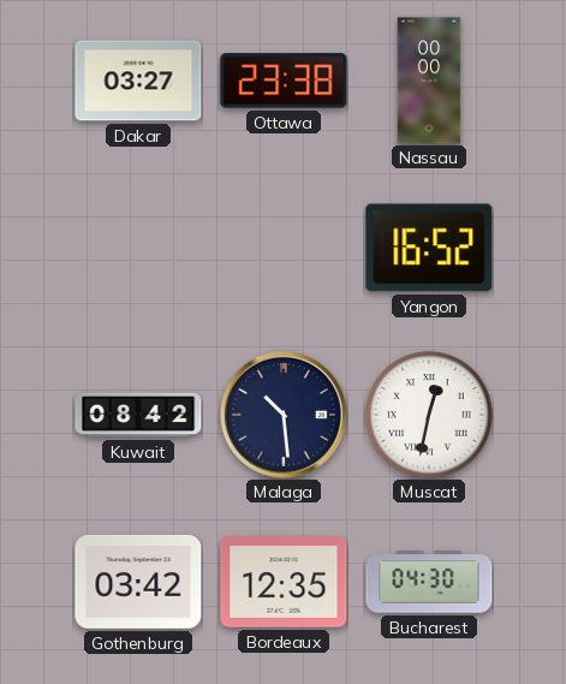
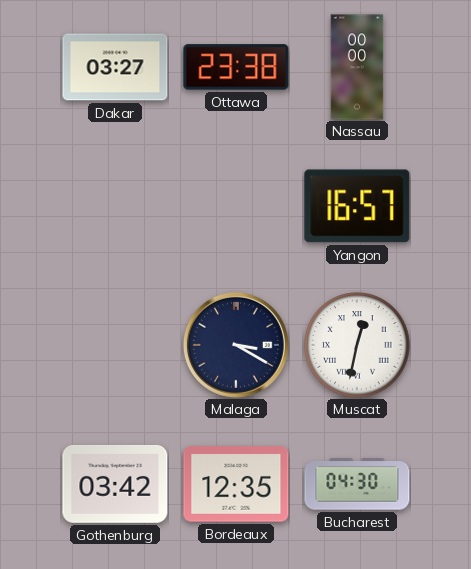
Yangon: 16:52 -> 16:57
Kuwait: 08:42 -> none
Malaga: 10:29 -> 3:20
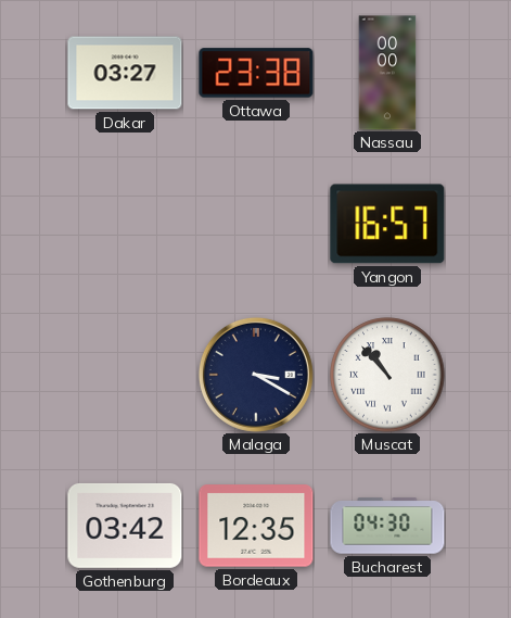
Muscat: 12:32 -> 10:53
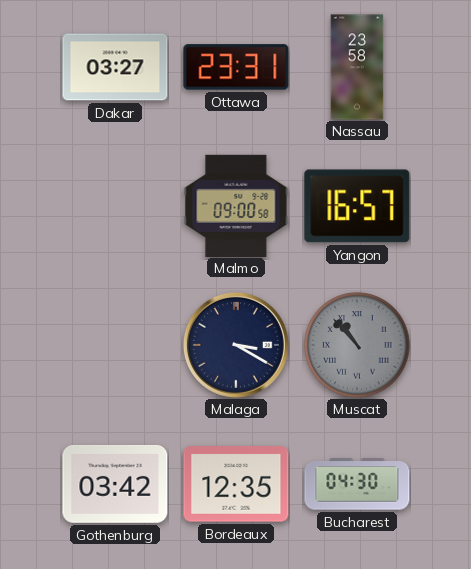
Ottawa: 23:38 -> 23:31
Nassau: 00:00 -> 23:58
Malmo: none -> 09:00
Muscat dial: white -> grey
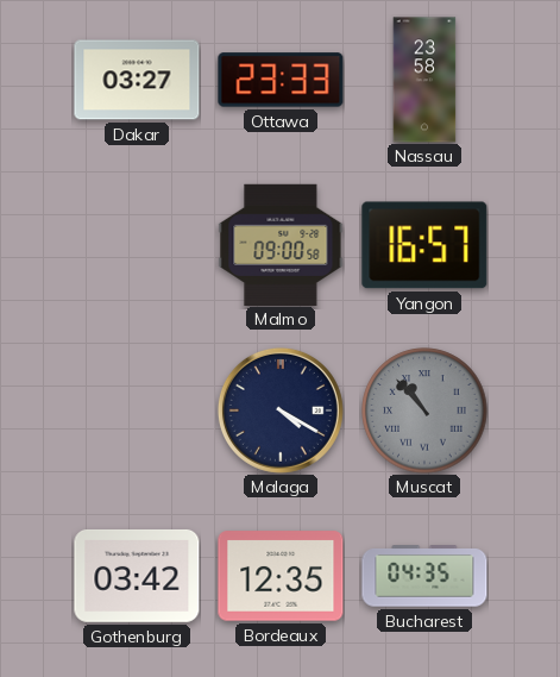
Ottawa: 23:31 -> 23:33
Malaga: 3:20 -> 4:20
Bucharest: 04:30 -> 04:35
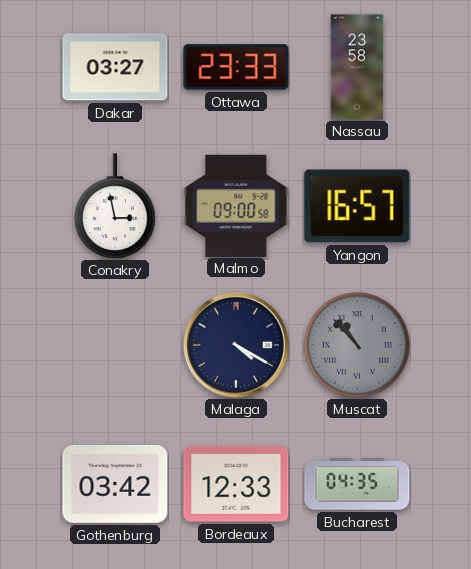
Conakry: none -> 2:58
Bordeaux: 12:35 -> 12:33
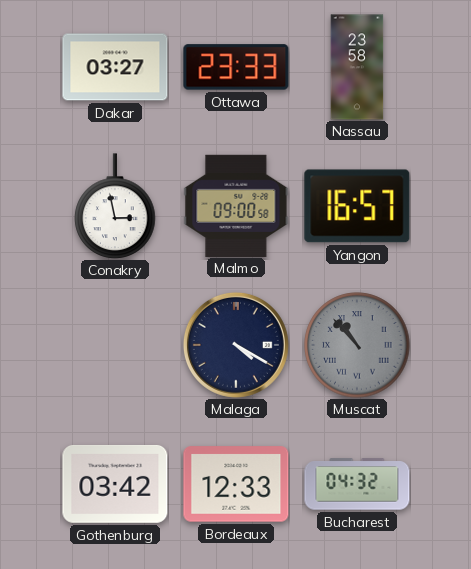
Bucharest: 04:35 -> 04:32
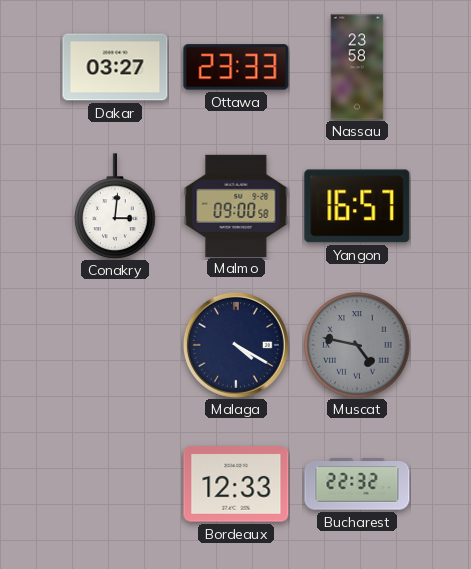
Conakry: 2:58 -> 3:01
Muscat: 10:53 -> 4:47
Gothenburg: 03:42 -> none
Bucharest: 04:32 -> 22:32
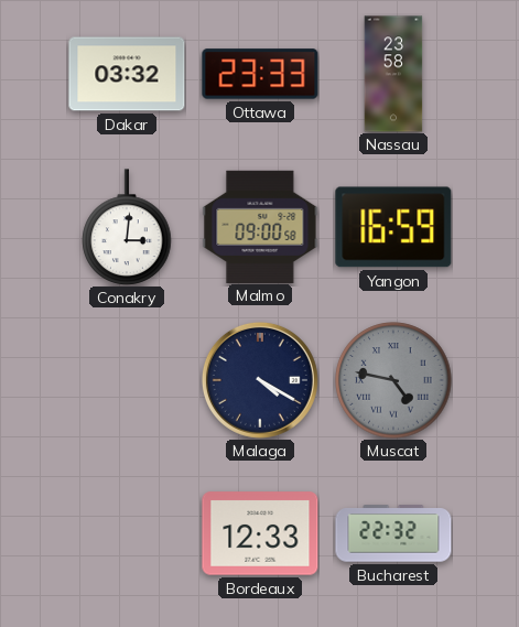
Dakar: 03:27 -> 03:32
Yangon: 16:57 -> 16:59
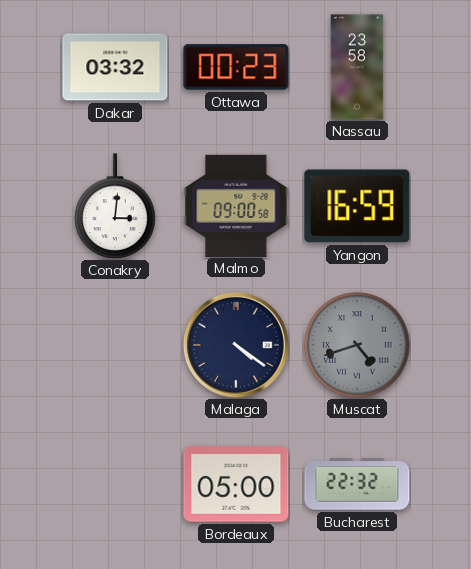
Ottawa: 23:33 -> 00:23
Malaga: 4:20 -> 4:21
Muscat: 4:47 -> 4:42
Bordeaux: 12:33 -> 05:00
